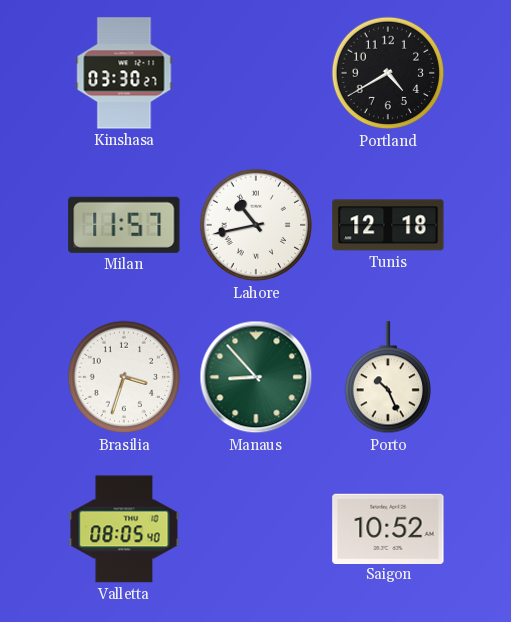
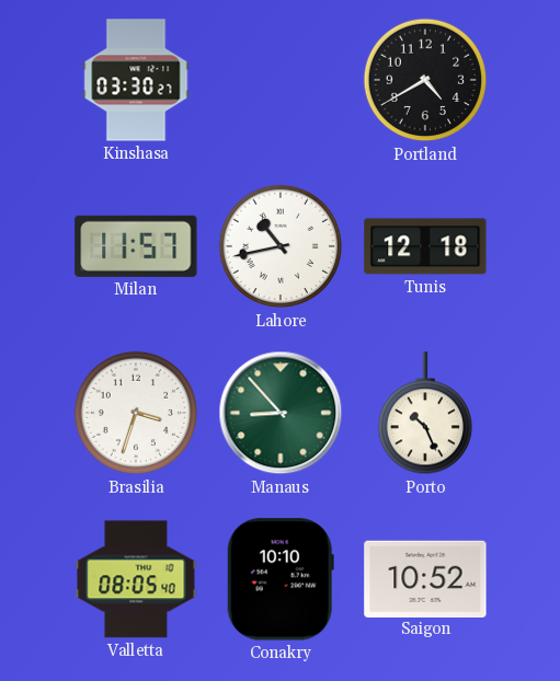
Conakry: none -> 10:10
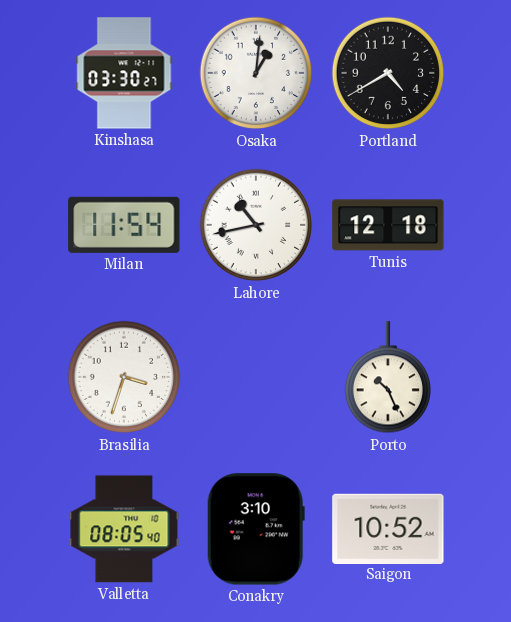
Osaka: none -> 1:01
Milan: 11:57 -> 11:54
Manaus: 8:53 -> none
Conakry: 10:10 -> 3:10
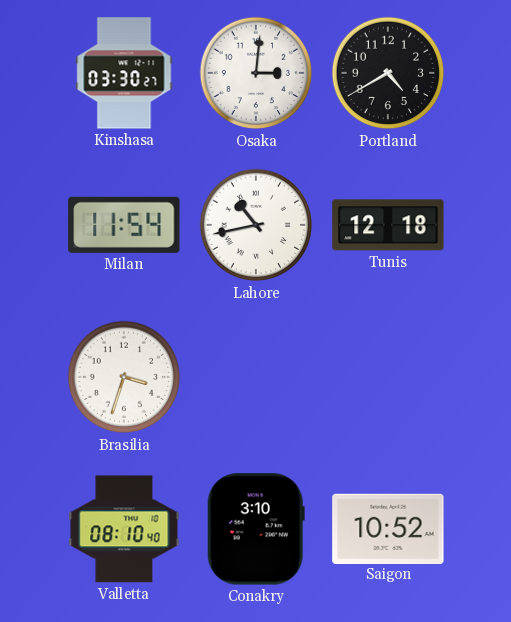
Osaka: 1:01 -> 3:01
Porto: 10:26 -> none
Valletta: 08:05 -> 08:10
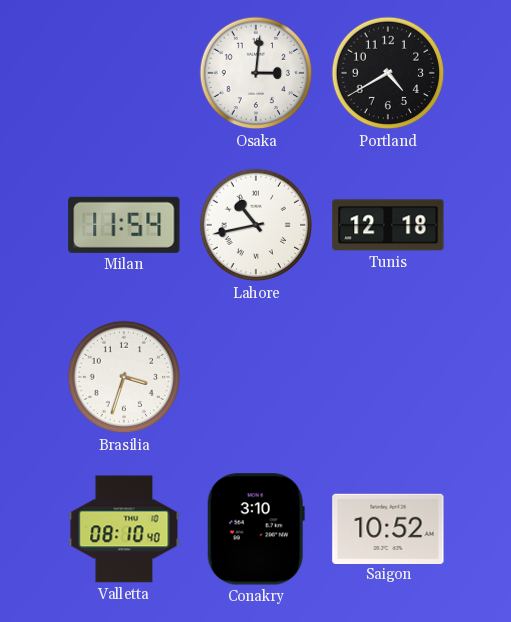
Kinshasa: 03:30 -> none
